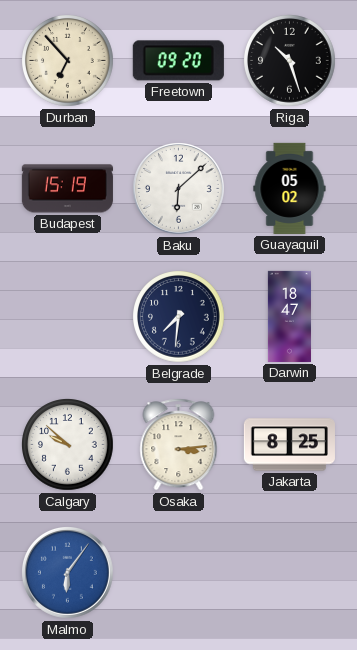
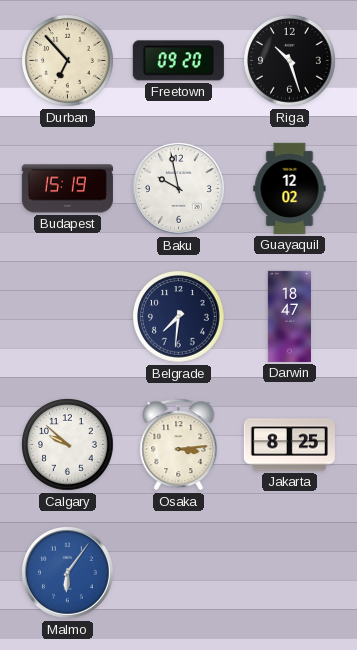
Baku: 6:08 -> 9:58
Guayaquil: 05:02 -> 12:02
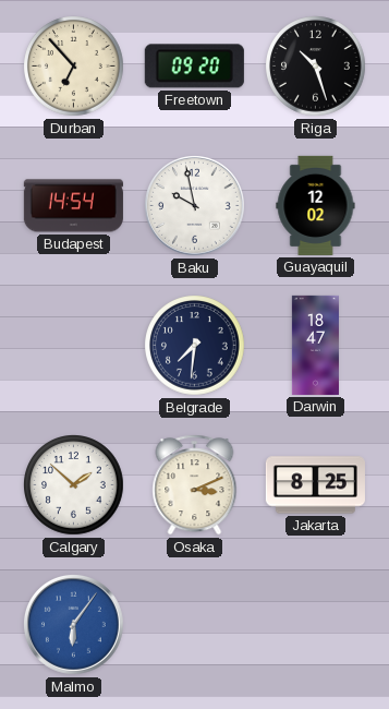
Budapest: 15:19 -> 14:54
Calgary: 9:52 -> 1:52
Osaka: 3:14 -> 3:11
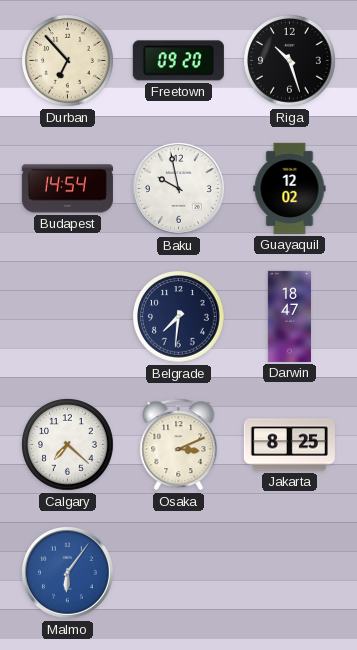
Calgary: 1:52 -> 7:22
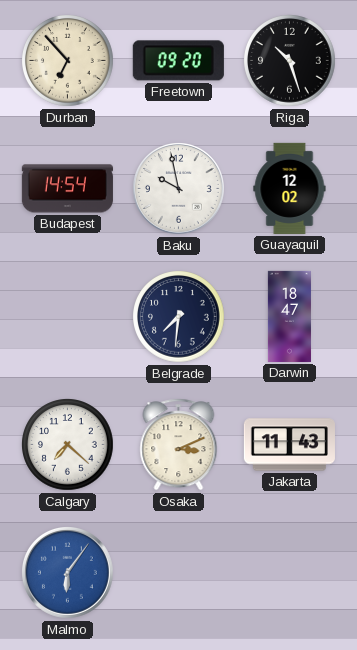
Jakarta: 8:25 -> 11:43
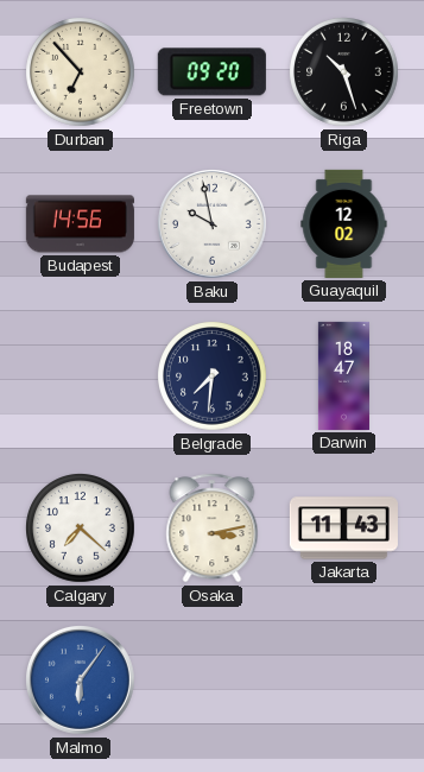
Budapest: 14:54 -> 14:56
Osaka: 3:11 -> 3:13
